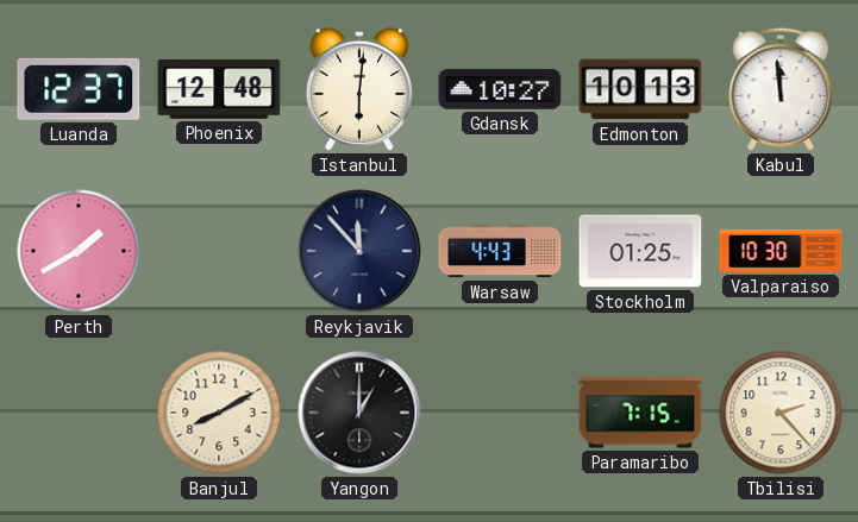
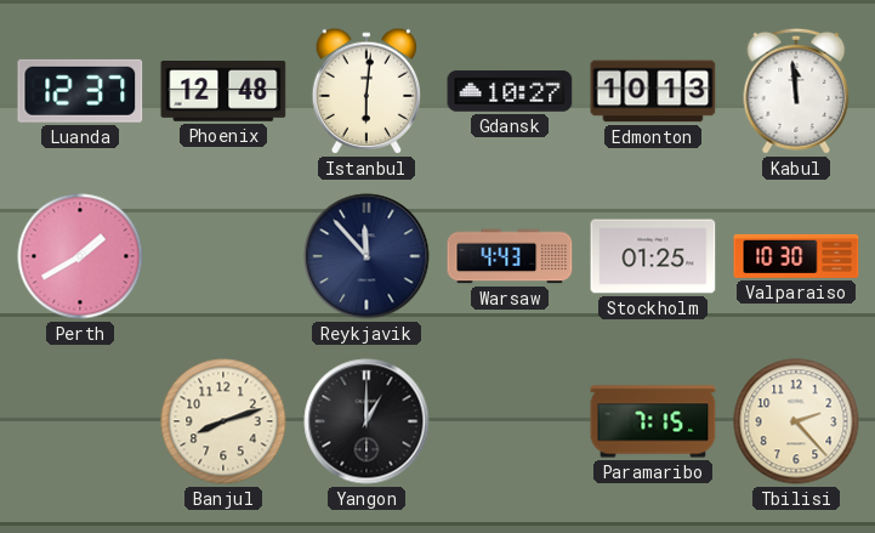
Banjul: 8:10 -> 8:12
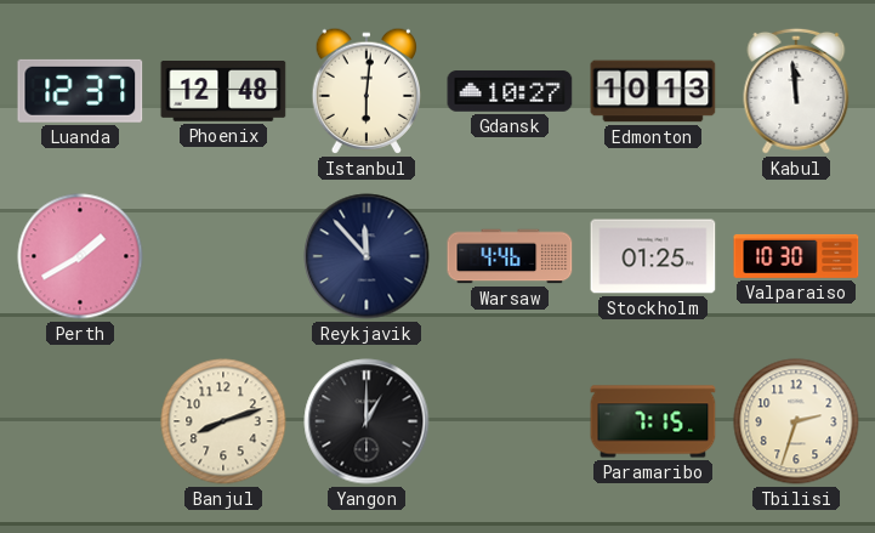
Warsaw: 4:43 -> 4:46
Tbilisi: 2:23 -> 2:33
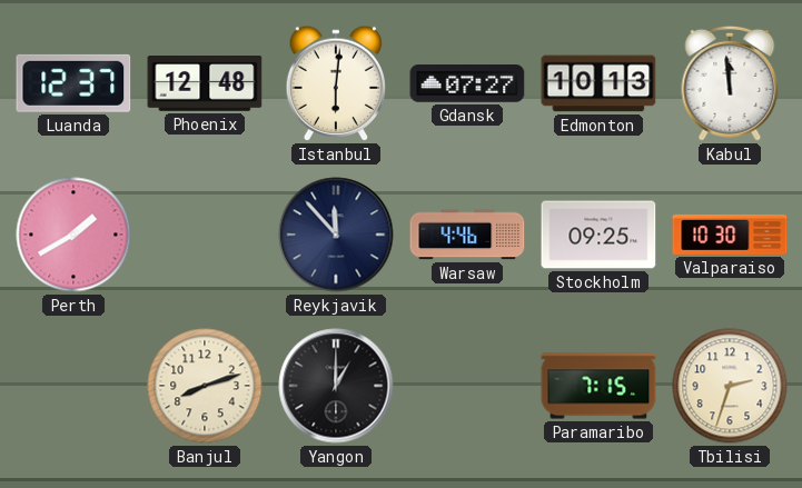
Gdansk: 10:27 -> 07:27
Stockholm: 01:25 -> 09:25
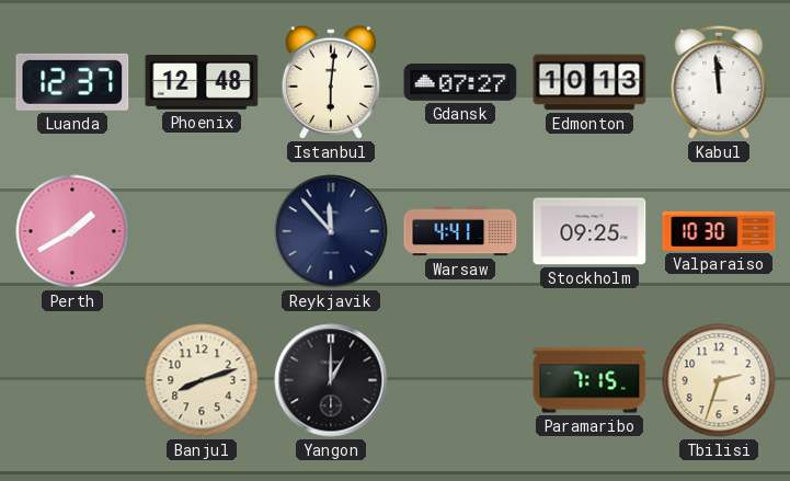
Warsaw: 4:46 -> 4:41
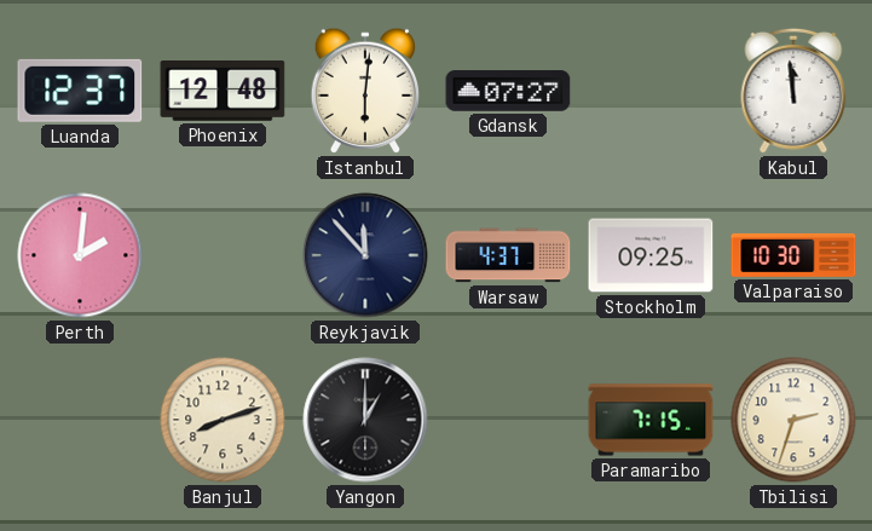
Edmonton: 10:13 -> none
Perth: 1:40 -> 2:01
Warsaw: 4:41 -> 4:37
